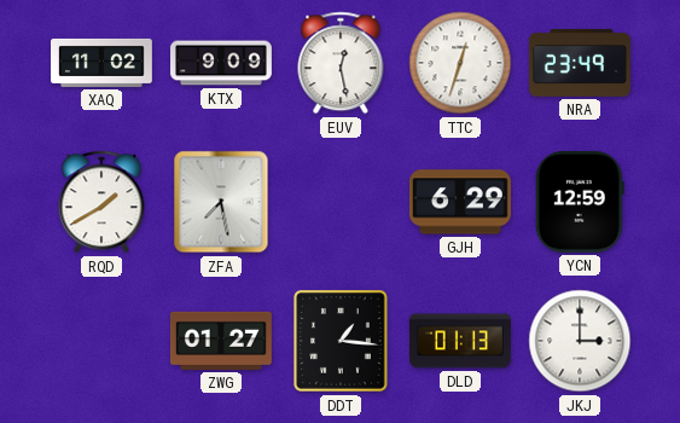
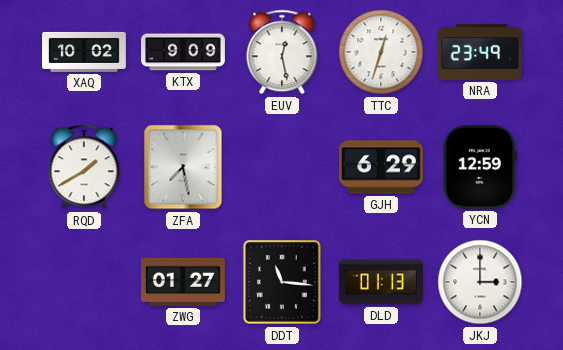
XAQ: 11:02 -> 10:02
DDT: 1:16 -> 11:16
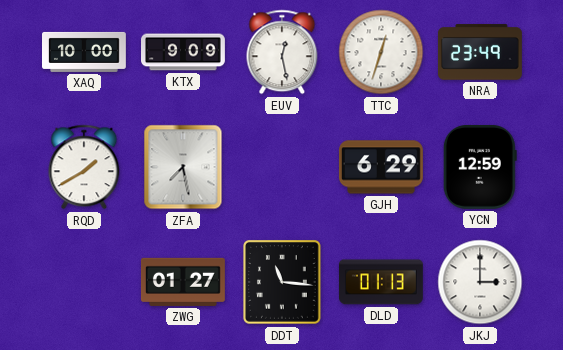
XAQ: 10:02 -> 10:00
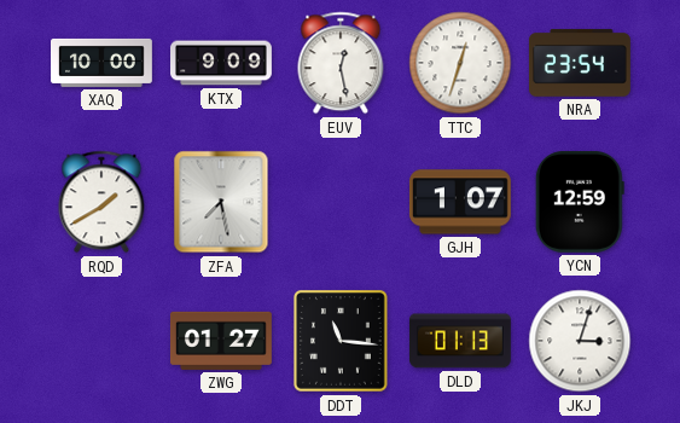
NRA: 23:49 -> 23:54
GJH: 6:29 -> 1:07
JKJ: 3:00 -> 3:03
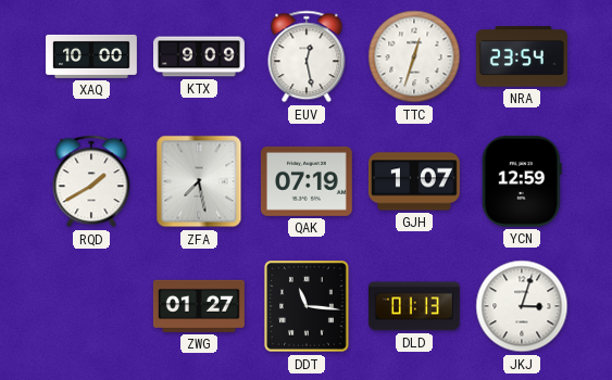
QAK: none -> 07:19
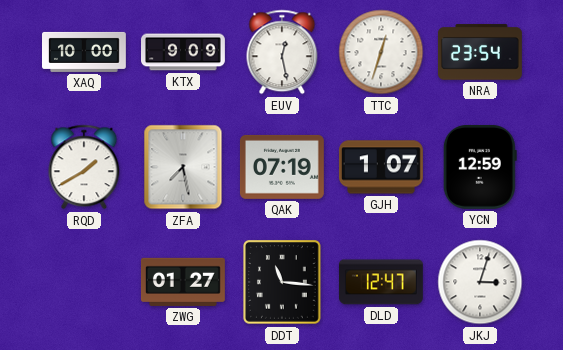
DLD: 01:13 -> 12:47
